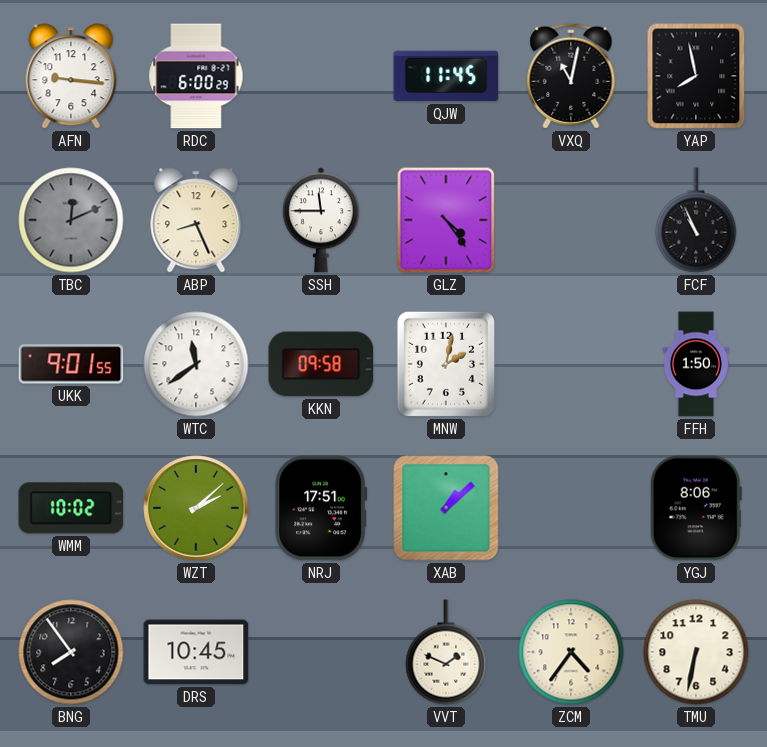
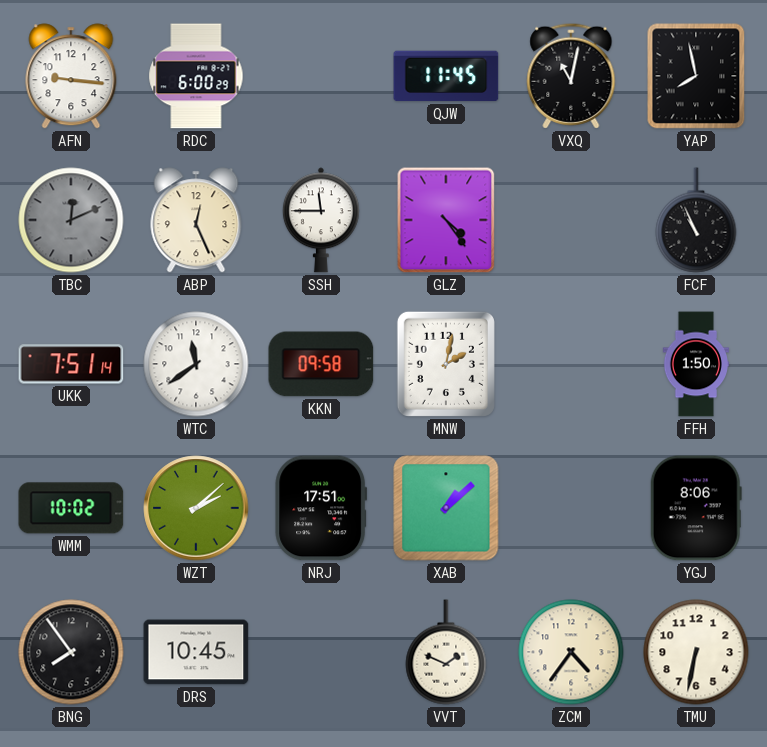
ABP: 8:26 -> 12:26
UKK: 9:01 -> 7:51
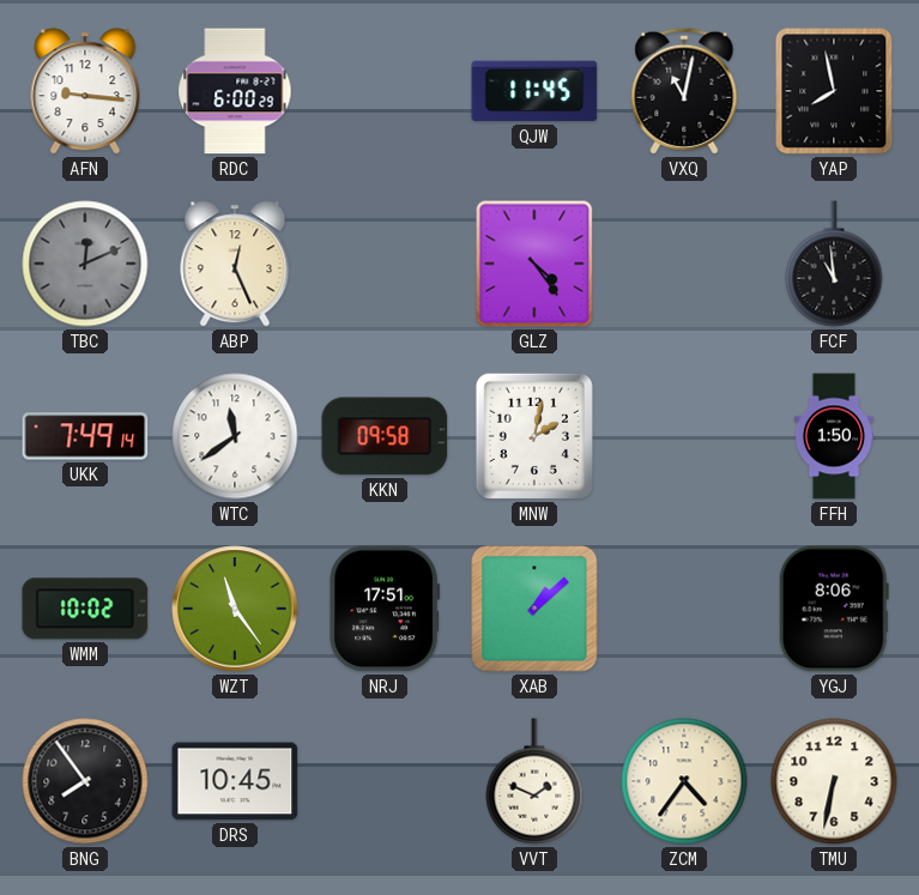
SSH: 11:45 -> none
FCF: 10:56 -> 10:59
UKK: 7:51 -> 7:49
WZT: 2:08 -> 11:24
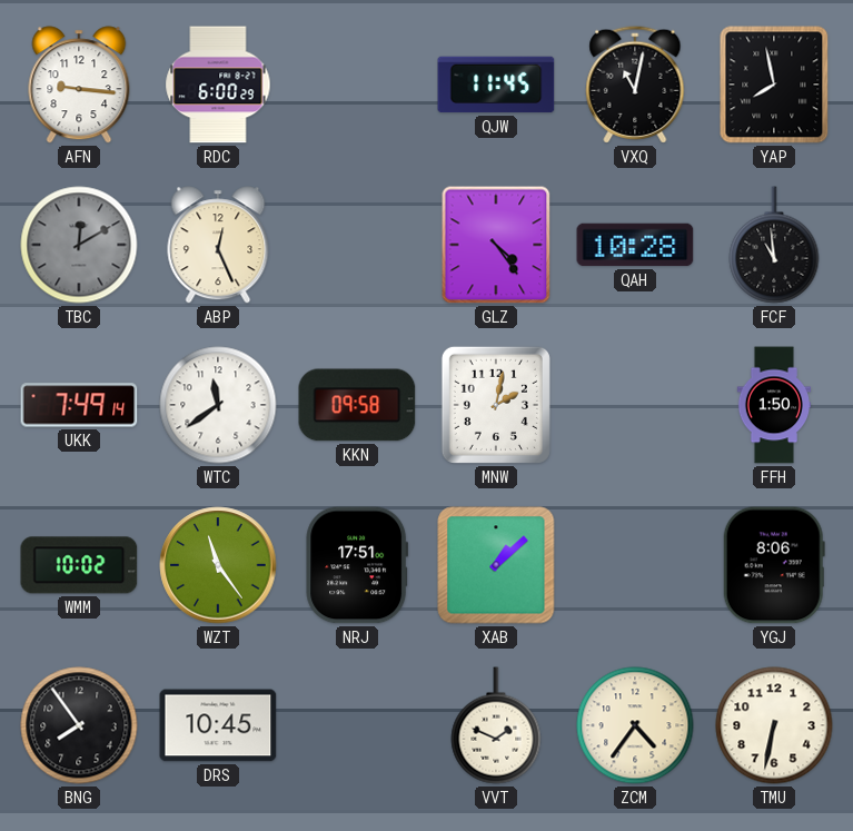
TBC: 12:11 -> 12:10
QAH: none -> 10:28
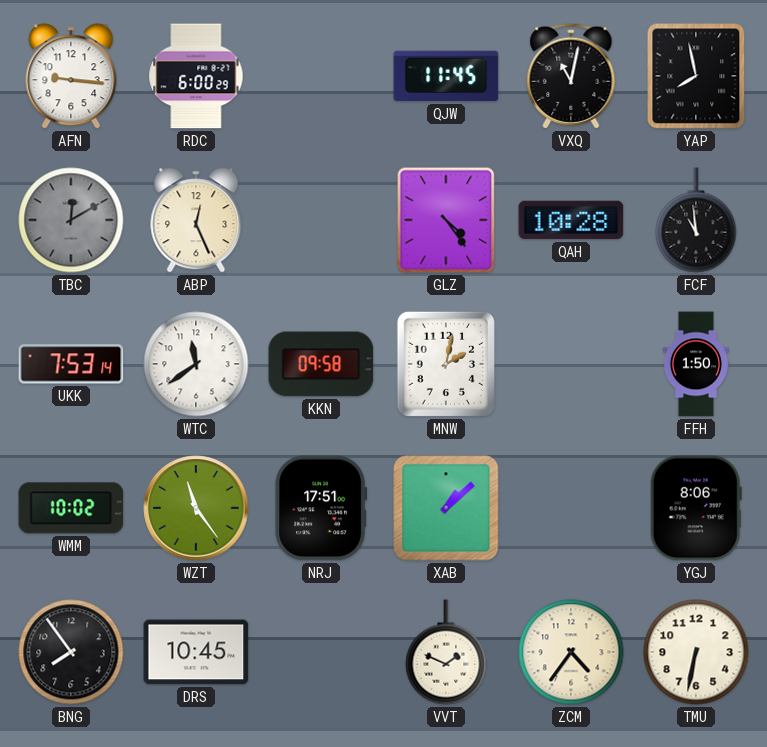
UKK: 7:49 -> 7:53
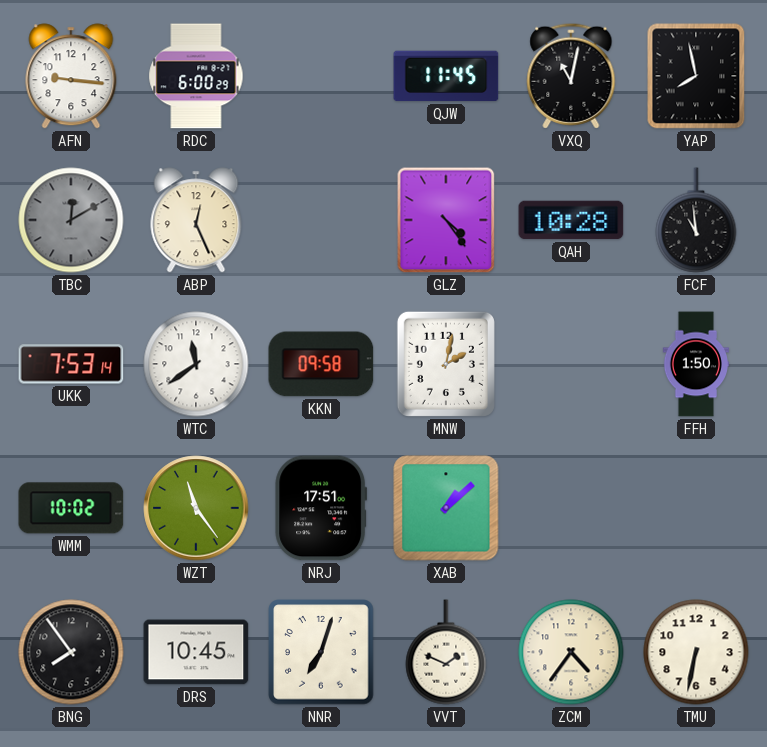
YGJ: 8:06 -> none
NNR: none -> 7:03
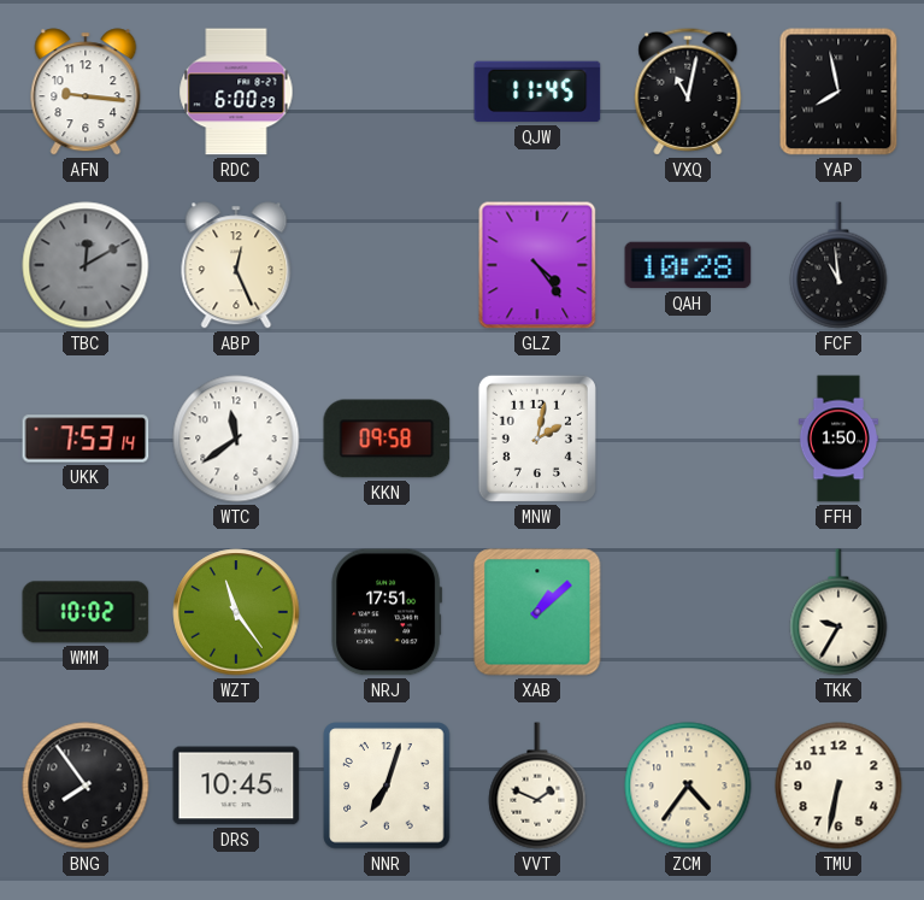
TKK: none -> 9:35
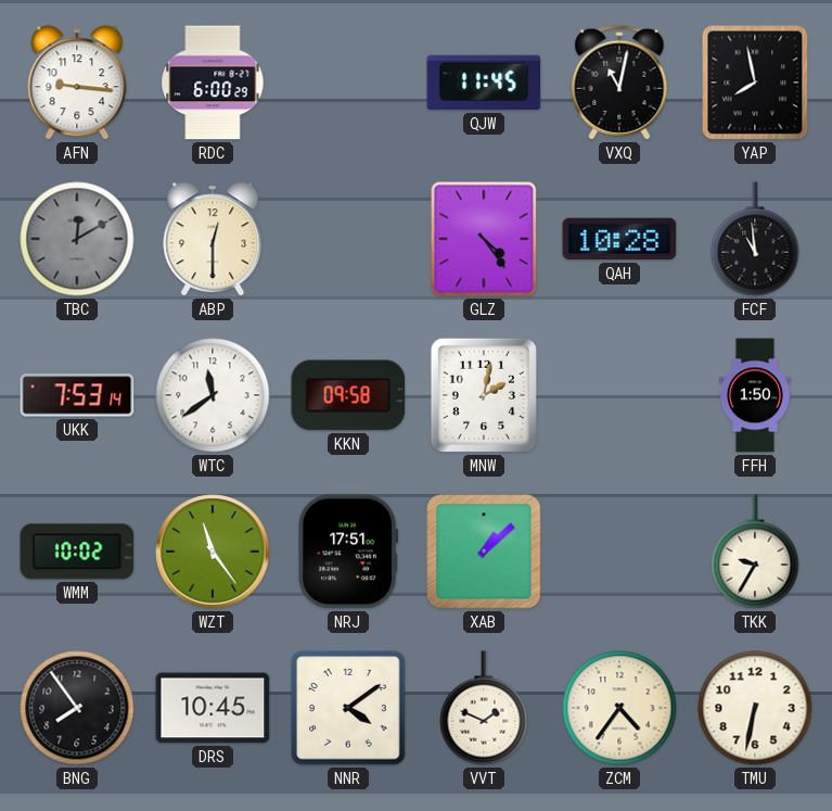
ABP: 12:26 -> 12:30
NNR: 7:03 -> 4:09
